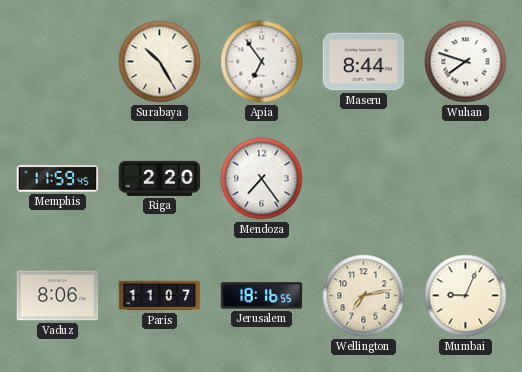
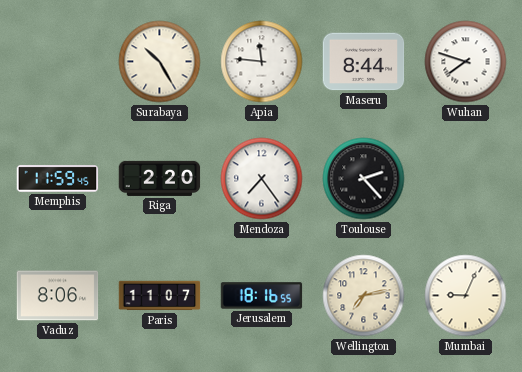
Apia: 6:54 -> 11:46
Toulouse: none -> 2:23
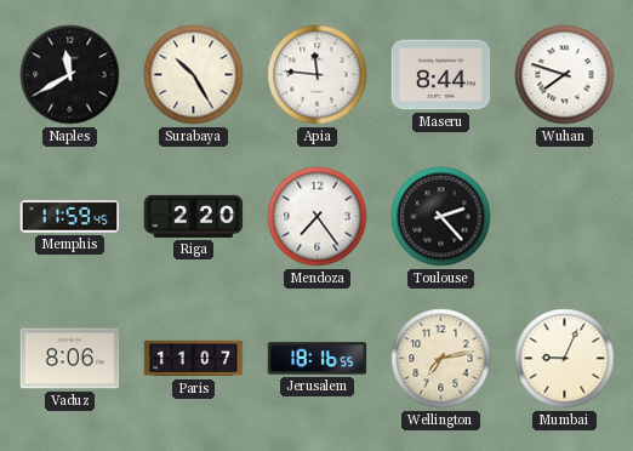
Naples: none -> 11:40
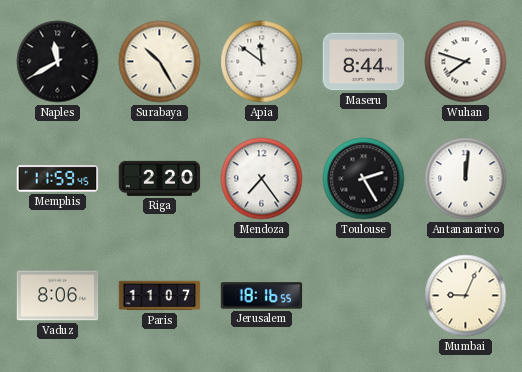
Apia: 11:46 -> 11:51
Toulouse: 2:23 -> 2:25
Antananarivo: none -> 12:01
Wellington: 7:13 -> none
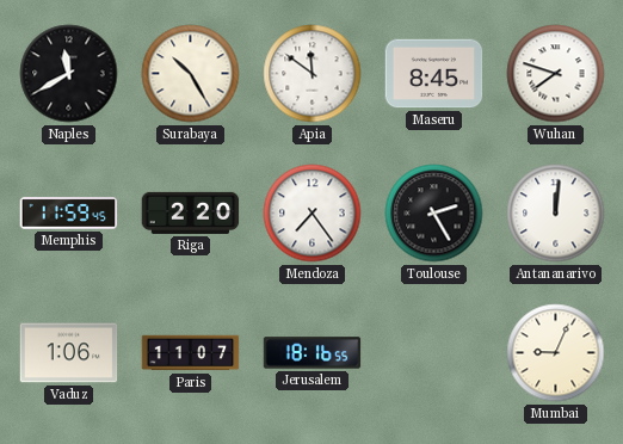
Maseru: 8:44 -> 8:45
Vaduz: 8:06 -> 1:06
